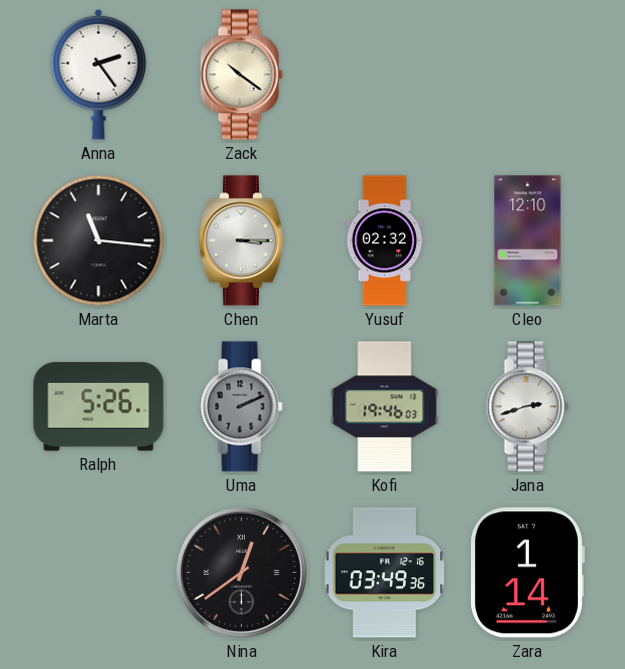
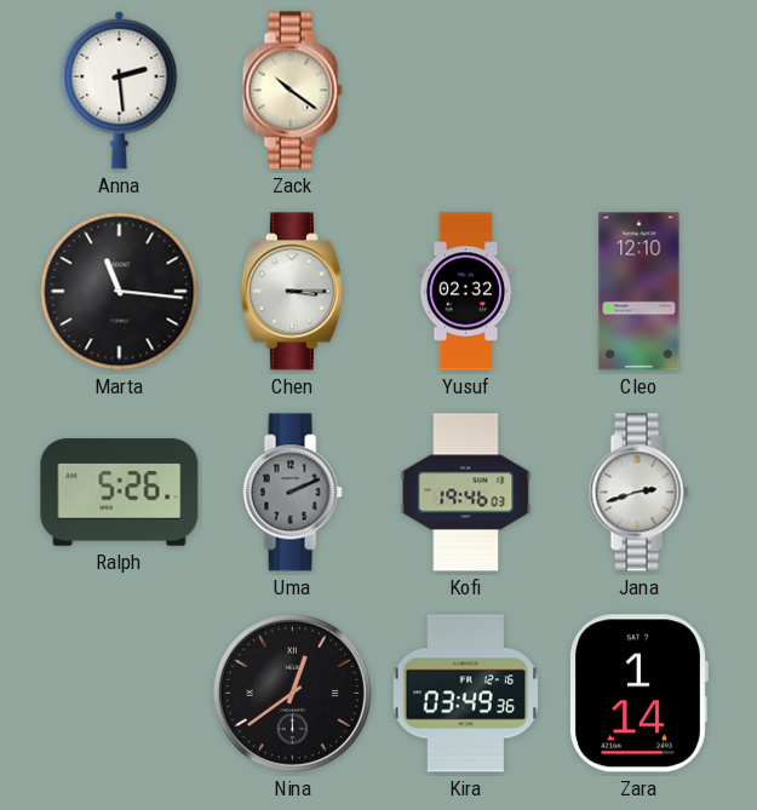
Anna: 2:24 -> 2:29
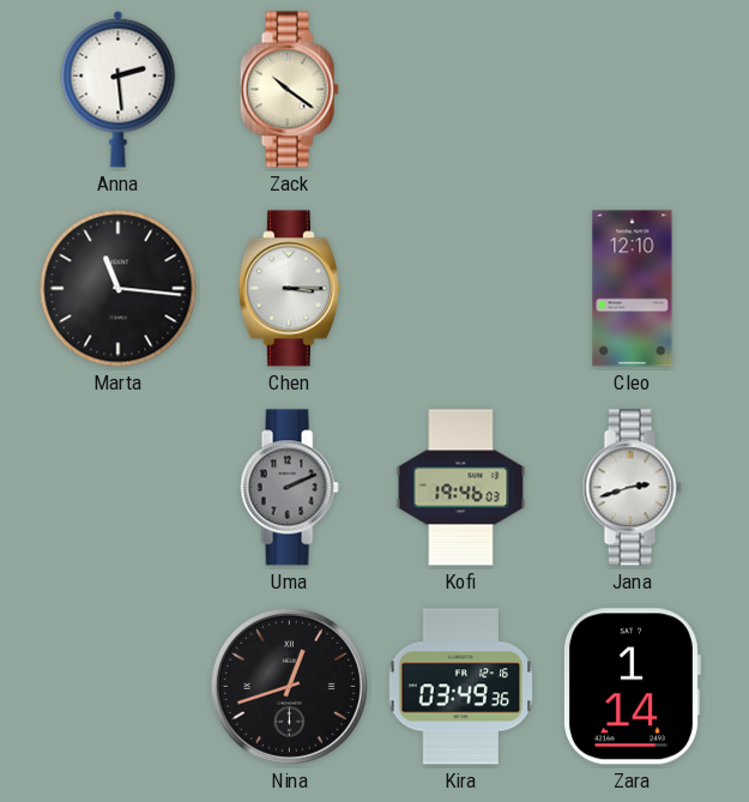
Yusuf: 02:32 -> none
Ralph: 5:26 -> none
Nina: 12:39 -> 12:42
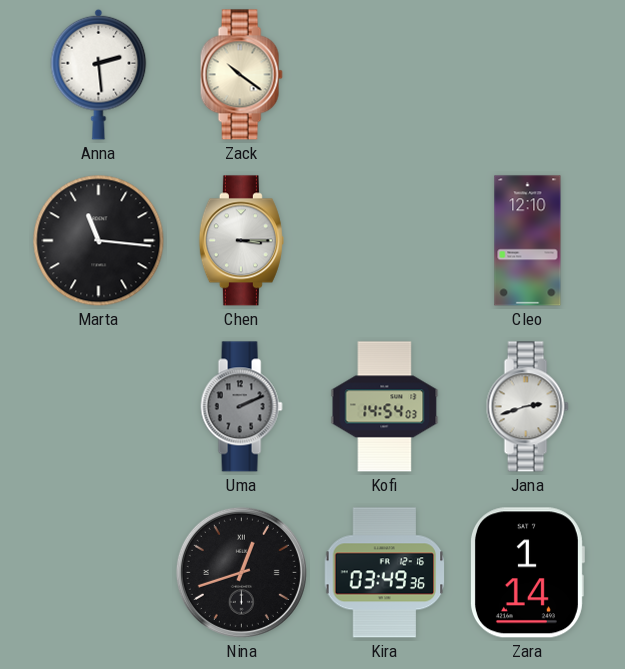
Kofi: 19:46 -> 14:54
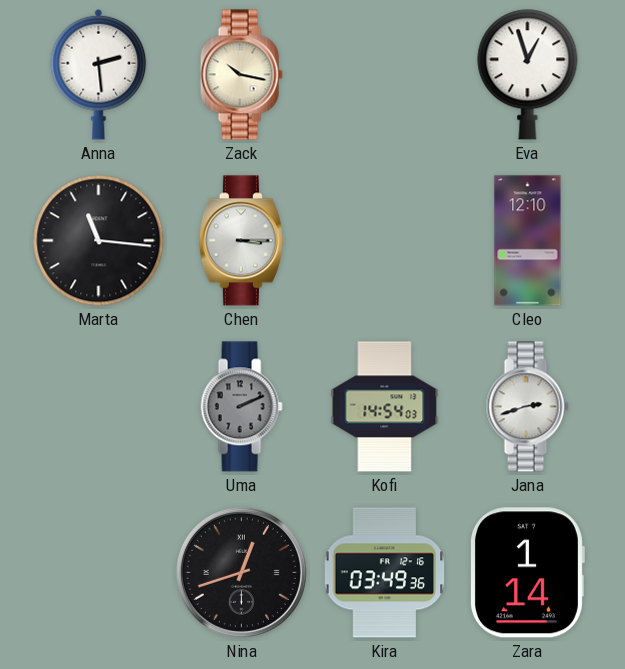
Zack: 10:21 -> 10:17
Eva: none -> 12:57
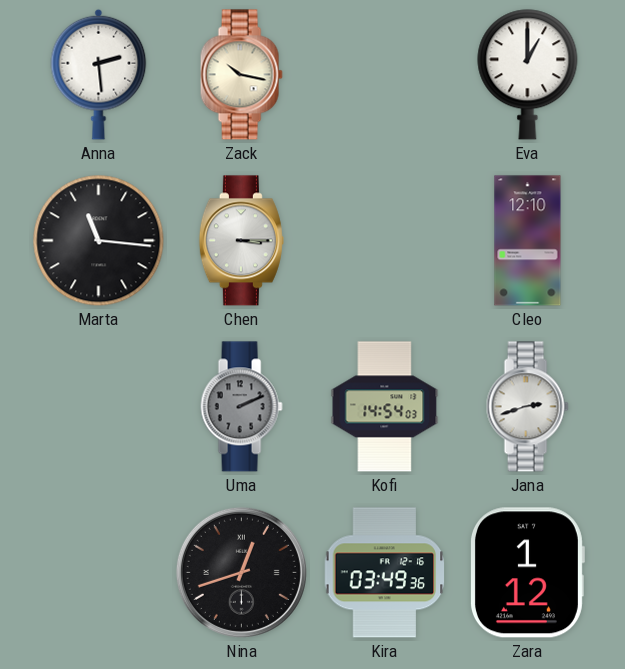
Eva: 12:57 -> 1:00
Zara: 1:14 -> 1:12
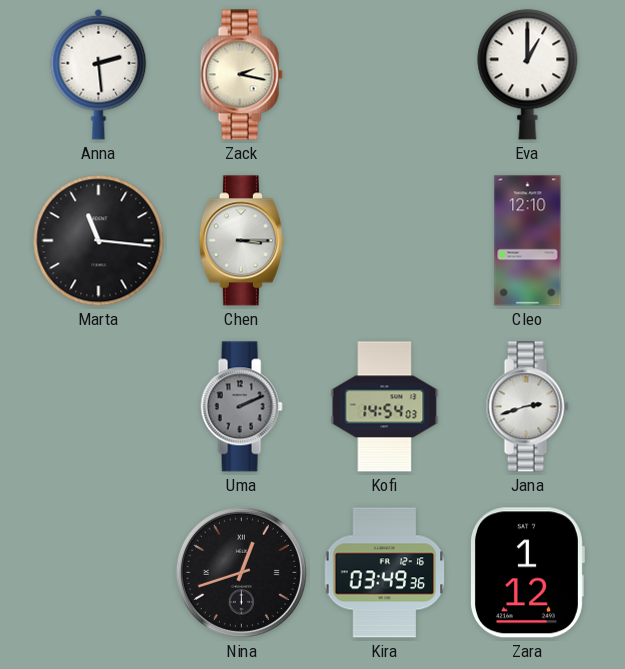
Zack: 10:17 -> 2:17
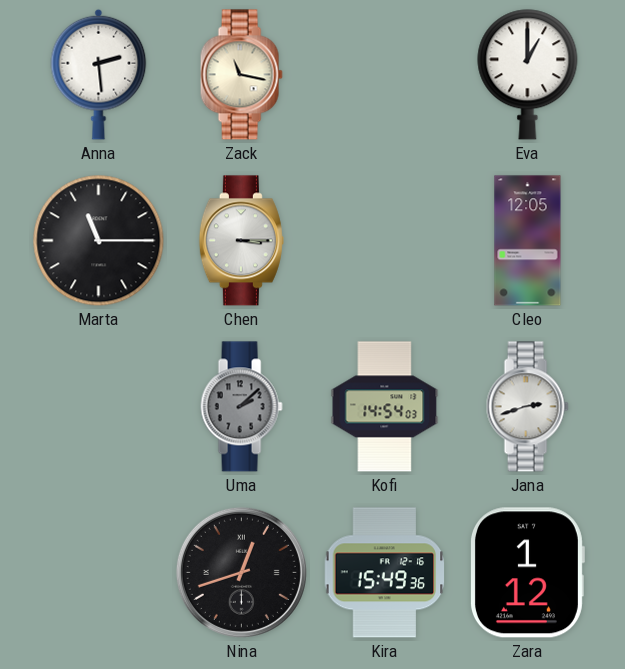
Zack: 2:17 -> 11:17
Marta: 11:16 -> 11:15
Cleo: 12:10 -> 12:05
Uma: 2:11 -> 2:08
Kira: 03:49 -> 15:49
